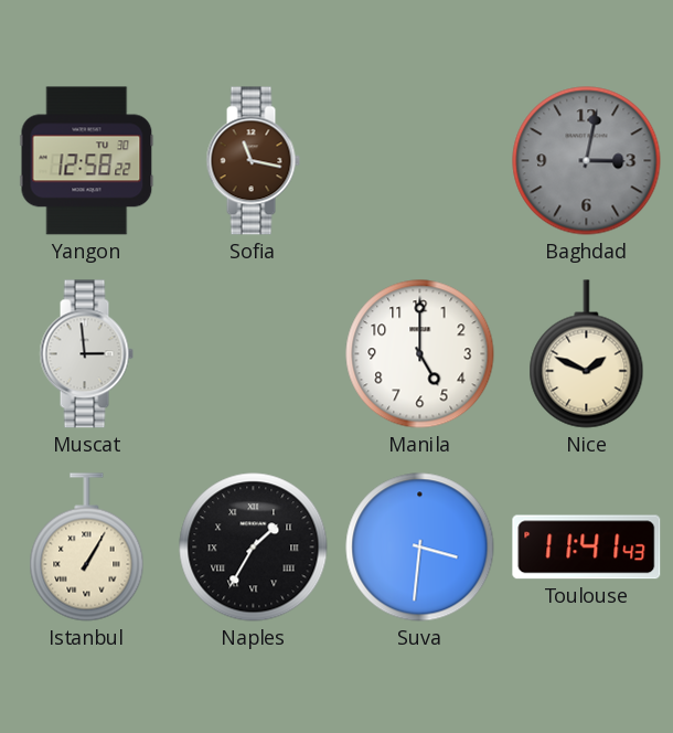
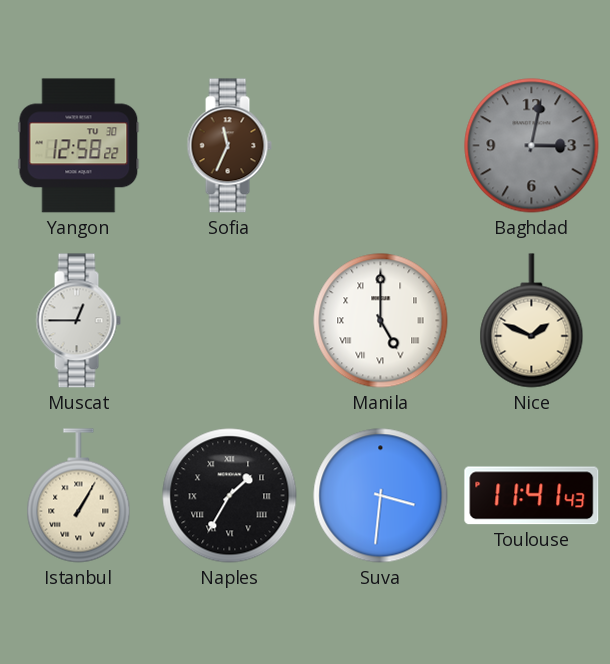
Sofia: 11:17 -> 11:34
Muscat: 2:59 -> 12:45
Manila numerals: Arabic -> Roman
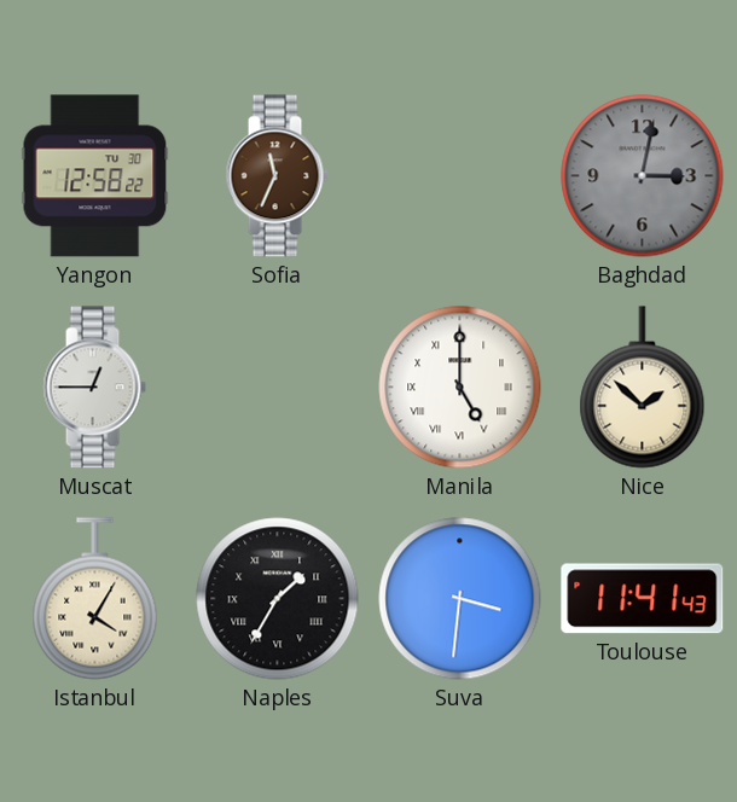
Nice: 1:49 -> 1:52
Istanbul: 1:05 -> 4:05
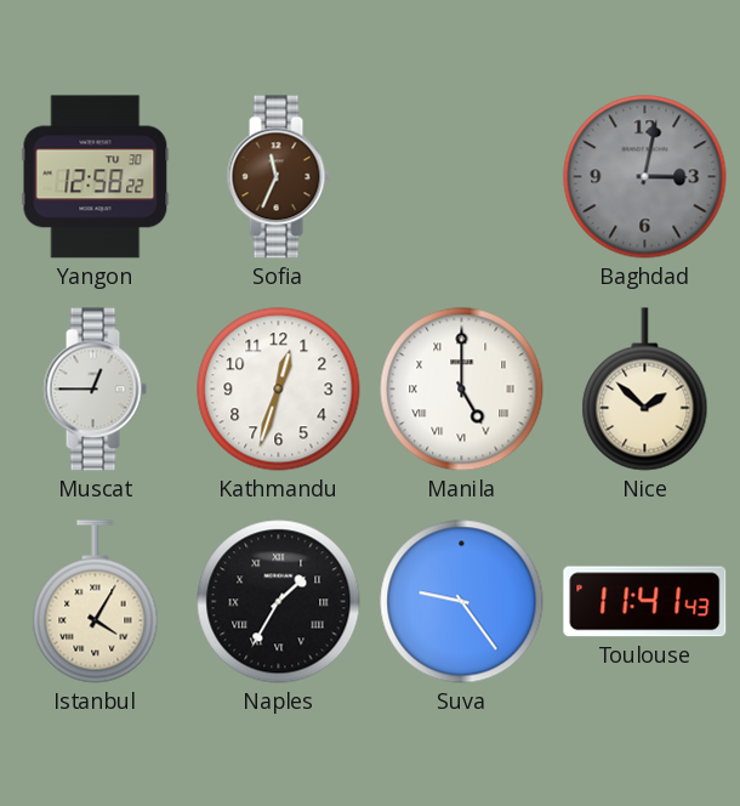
Kathmandu: none -> 12:33
Suva: 3:31 -> 9:24
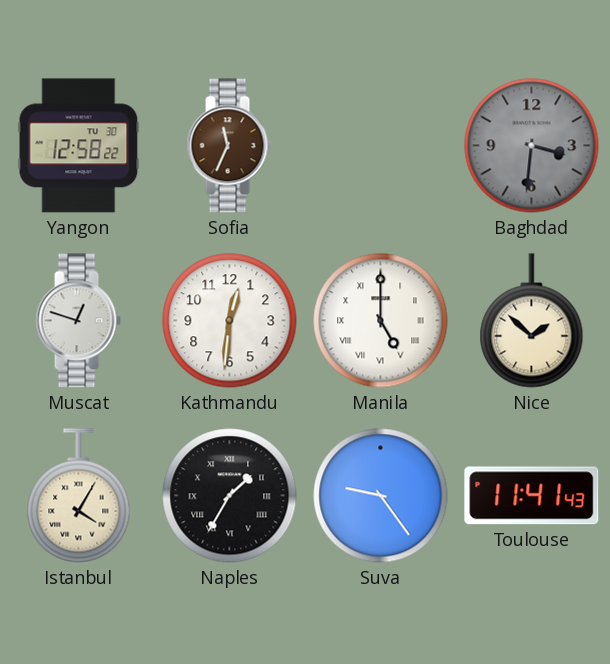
Baghdad: 3:02 -> 3:31
Muscat: 12:45 -> 12:48
Kathmandu: 12:33 -> 12:31
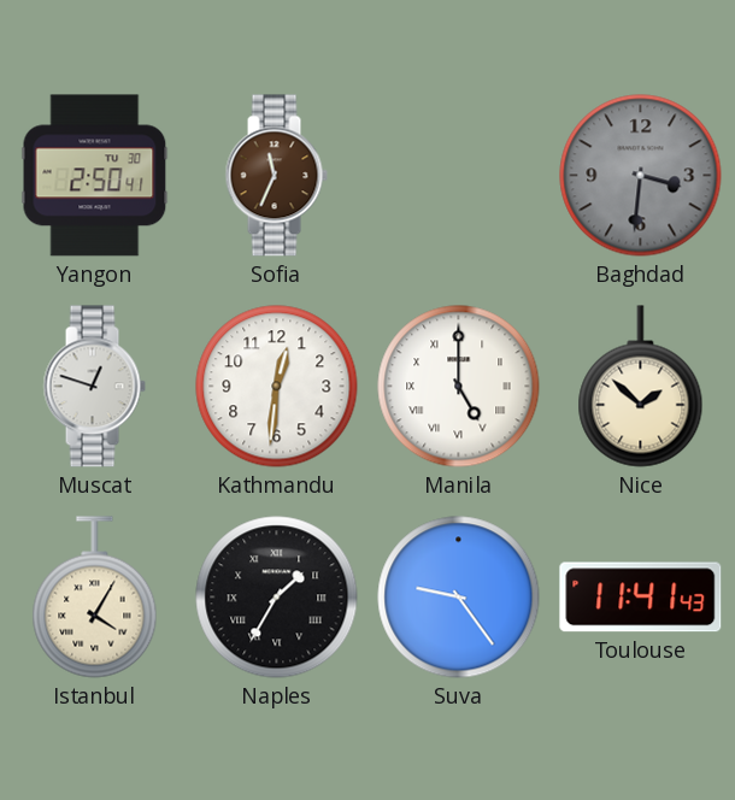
Yangon: 12:58 -> 2:50
